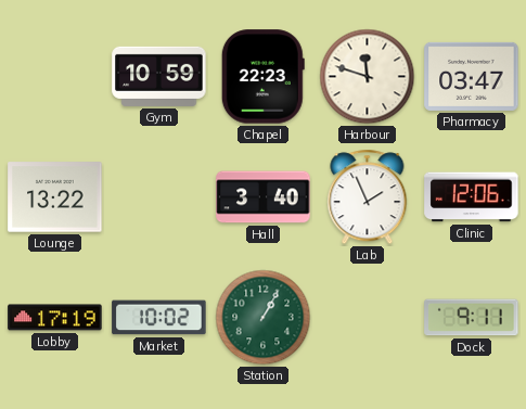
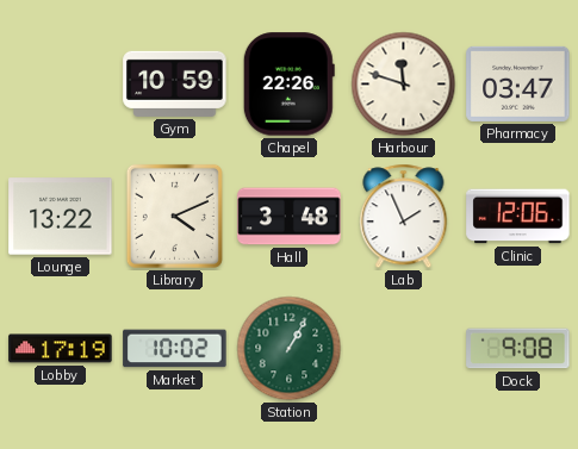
Chapel: 22:23 -> 22:26
Library: none -> 4:11
Hall: 3:40 -> 3:48
Dock: 9:11 -> 9:08
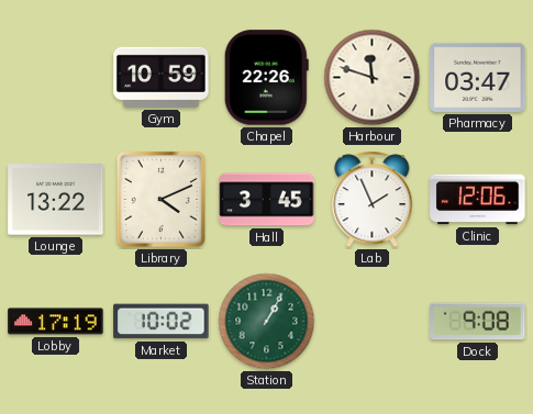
Hall: 3:48 -> 3:45
